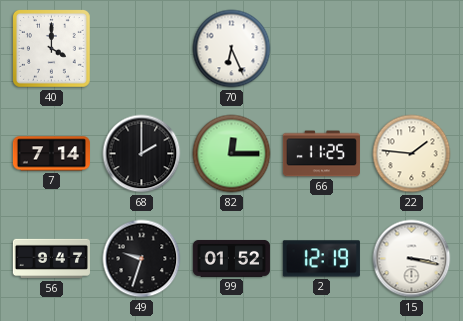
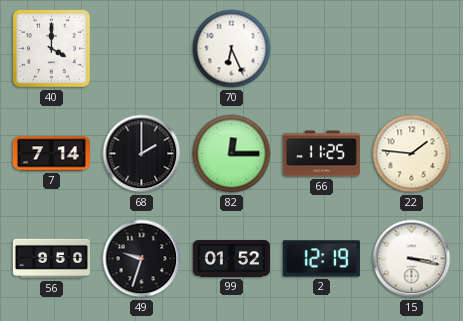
56: 9:47 -> 9:50
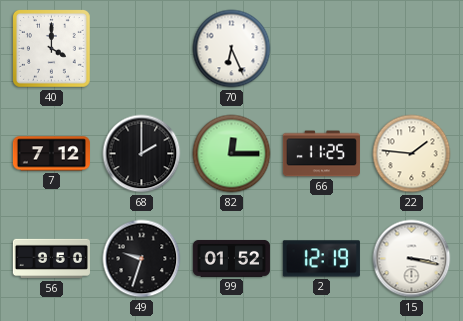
7: 7:14 -> 7:12
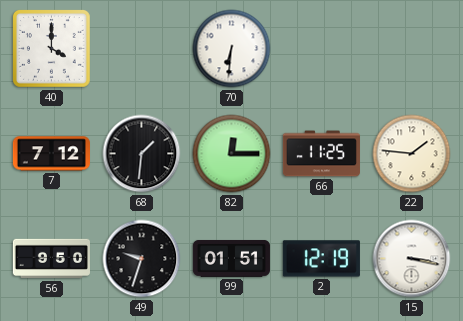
70: 6:26 -> 6:31
68: 2:00 -> 1:31
99: 01:52 -> 01:51
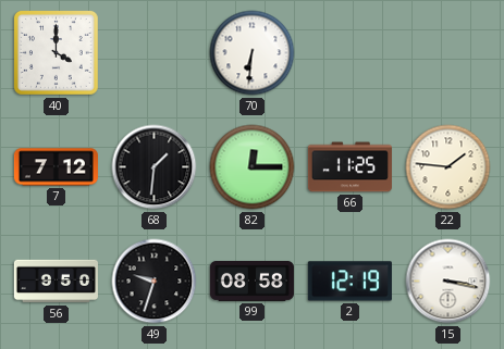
99: 01:51 -> 08:58
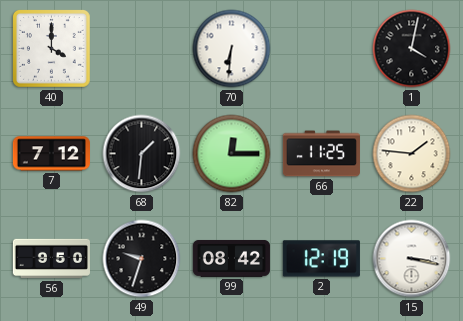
1: none -> 4:02
99: 08:58 -> 08:42
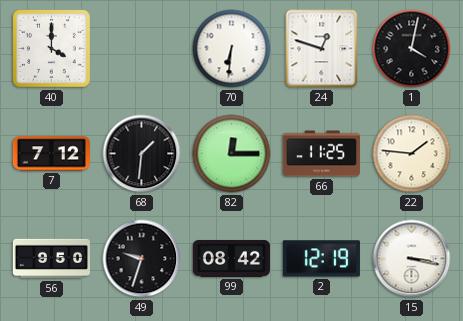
24: none -> 12:48
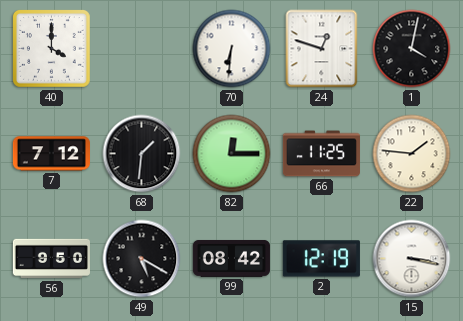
49: 9:33 -> 5:20
